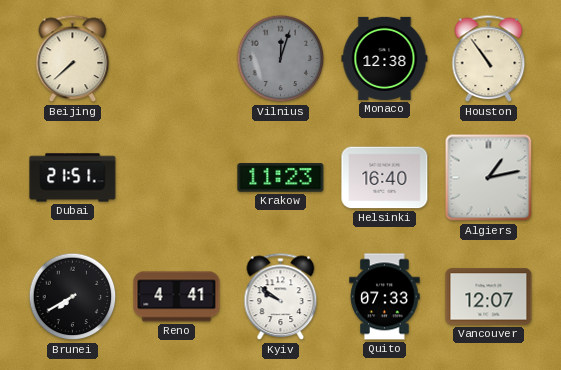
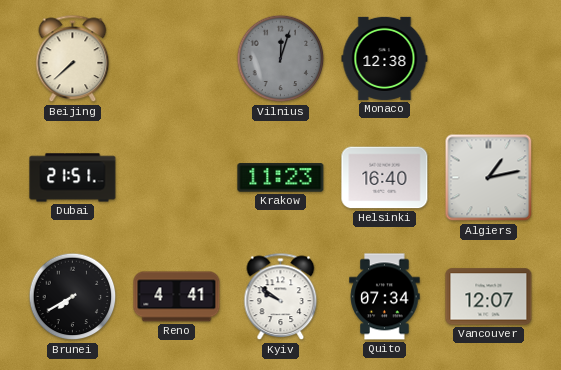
Houston: 10:54 -> none
Quito: 07:33 -> 07:34
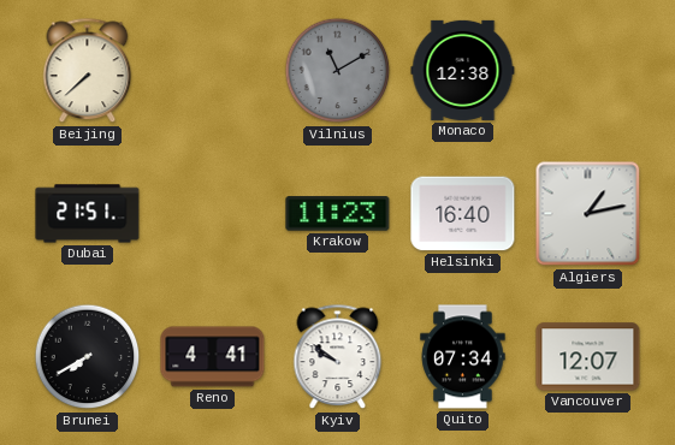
Vilnius: 12:03 -> 11:10
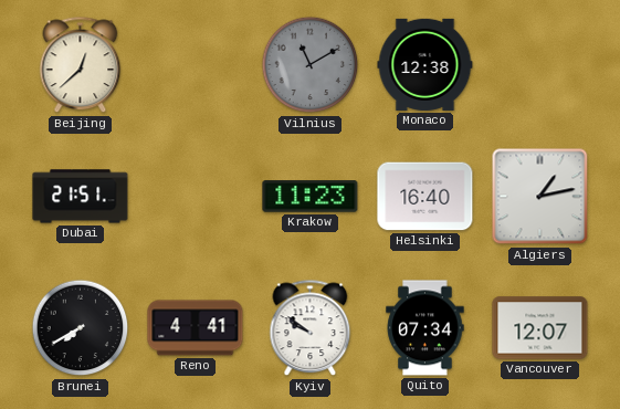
Beijing: 7:38 -> 12:38
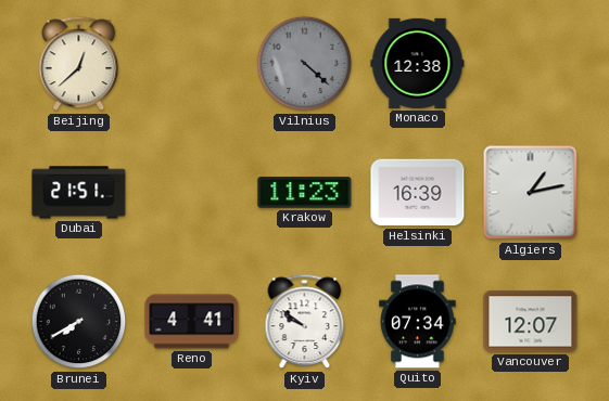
Vilnius: 11:10 -> 4:22
Helsinki: 16:40 -> 16:39
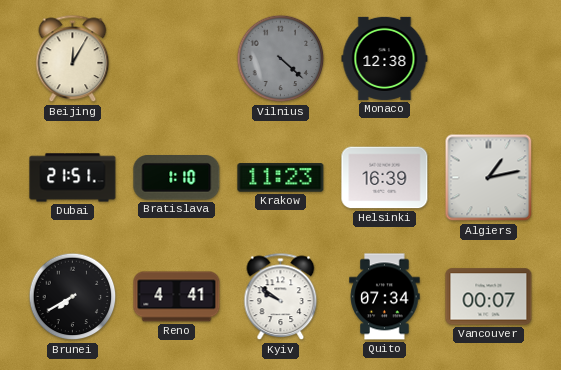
Beijing: 12:38 -> 12:05
Bratislava: none -> 1:10
Vancouver: 12:07 -> 00:07
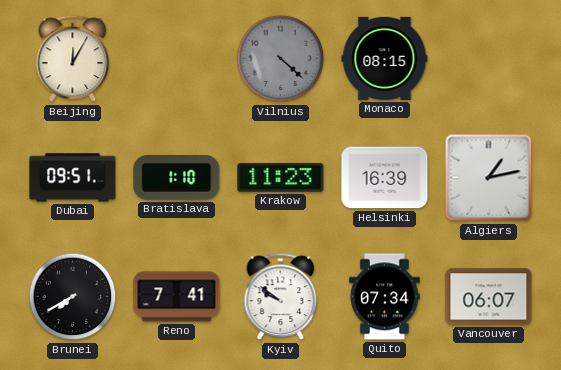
Monaco: 12:38 -> 08:15
Dubai: 21:51 -> 09:51
Reno: 4:41 -> 7:41
Vancouver: 00:07 -> 06:07
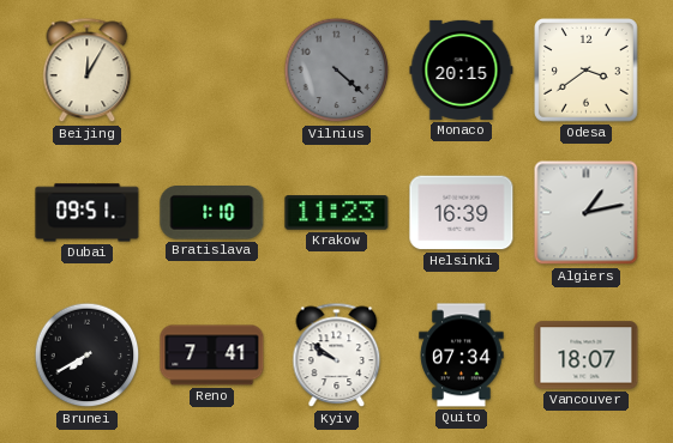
Monaco: 08:15 -> 20:15
Odesa: none -> 3:39
Vancouver: 06:07 -> 18:07
